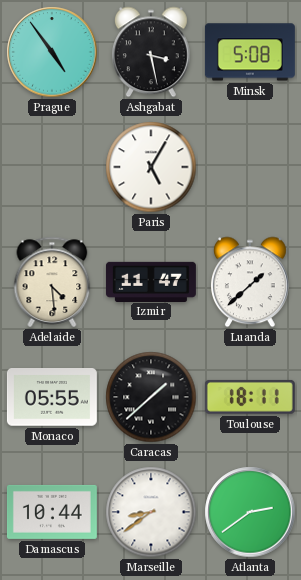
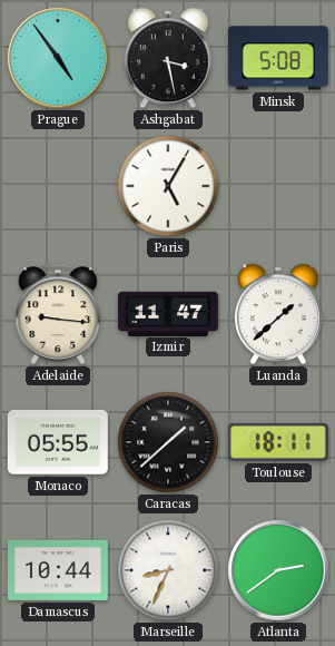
Adelaide: 4:29 -> 9:16
Marseille: 8:39 -> 8:34
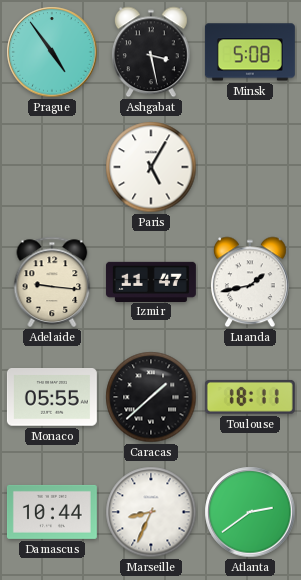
Luanda: 1:38 -> 1:43
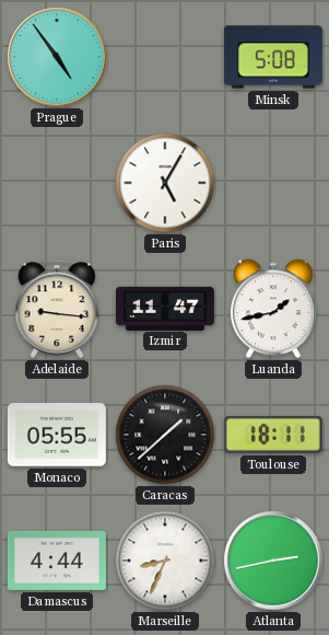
Ashgabat: 3:28 -> none
Damascus: 10:44 -> 4:44
Atlanta: 2:39 -> 2:43
